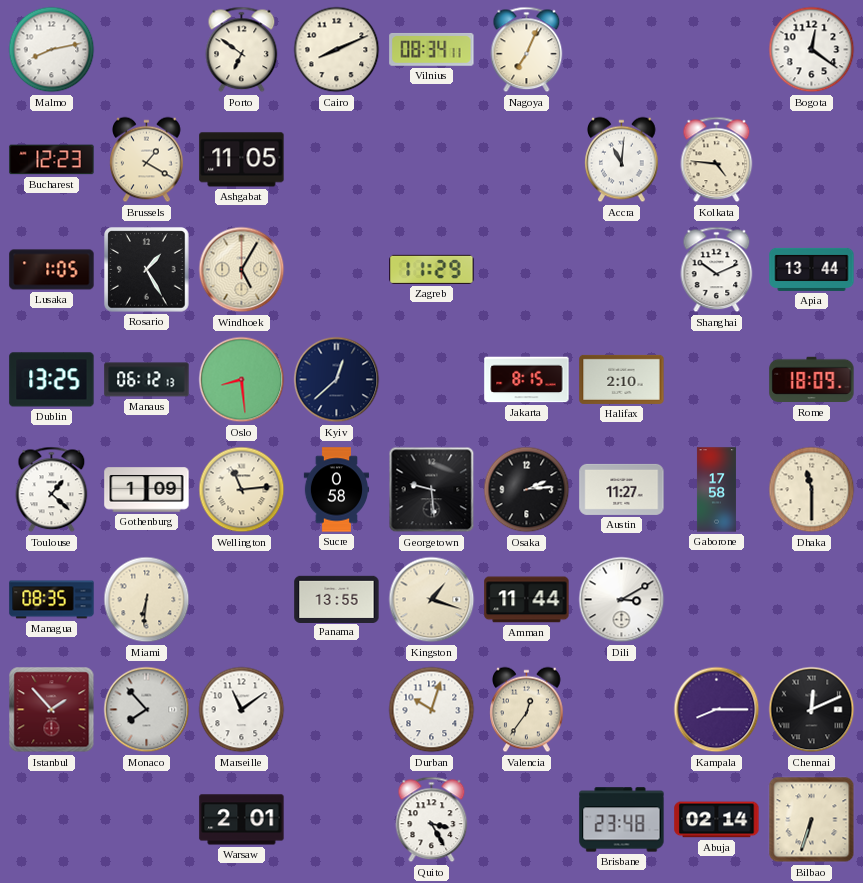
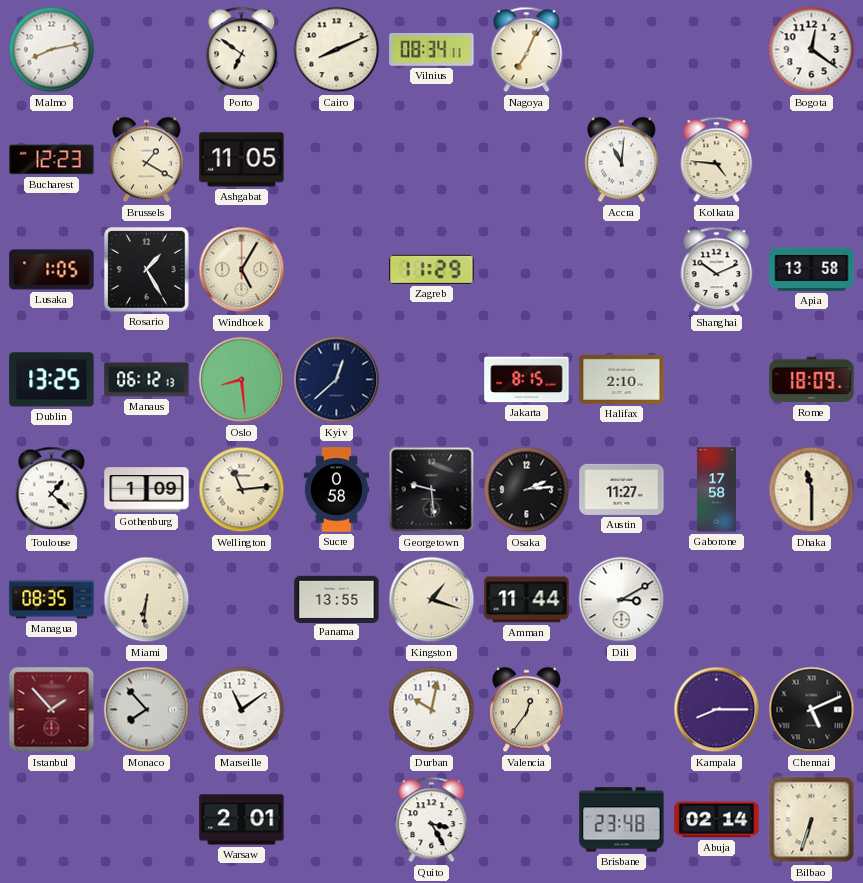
Apia: 13:44 -> 13:58
Durban: 10:03 -> 10:02
Chennai: 12:11 -> 5:11
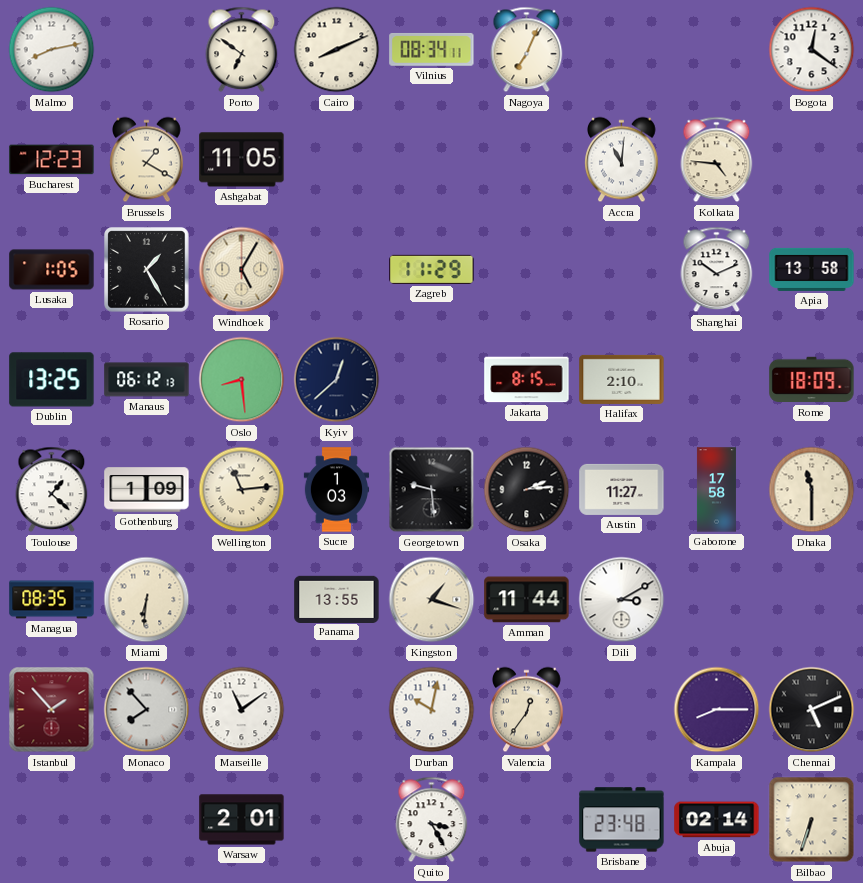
Sucre: 0:58 -> 1:03
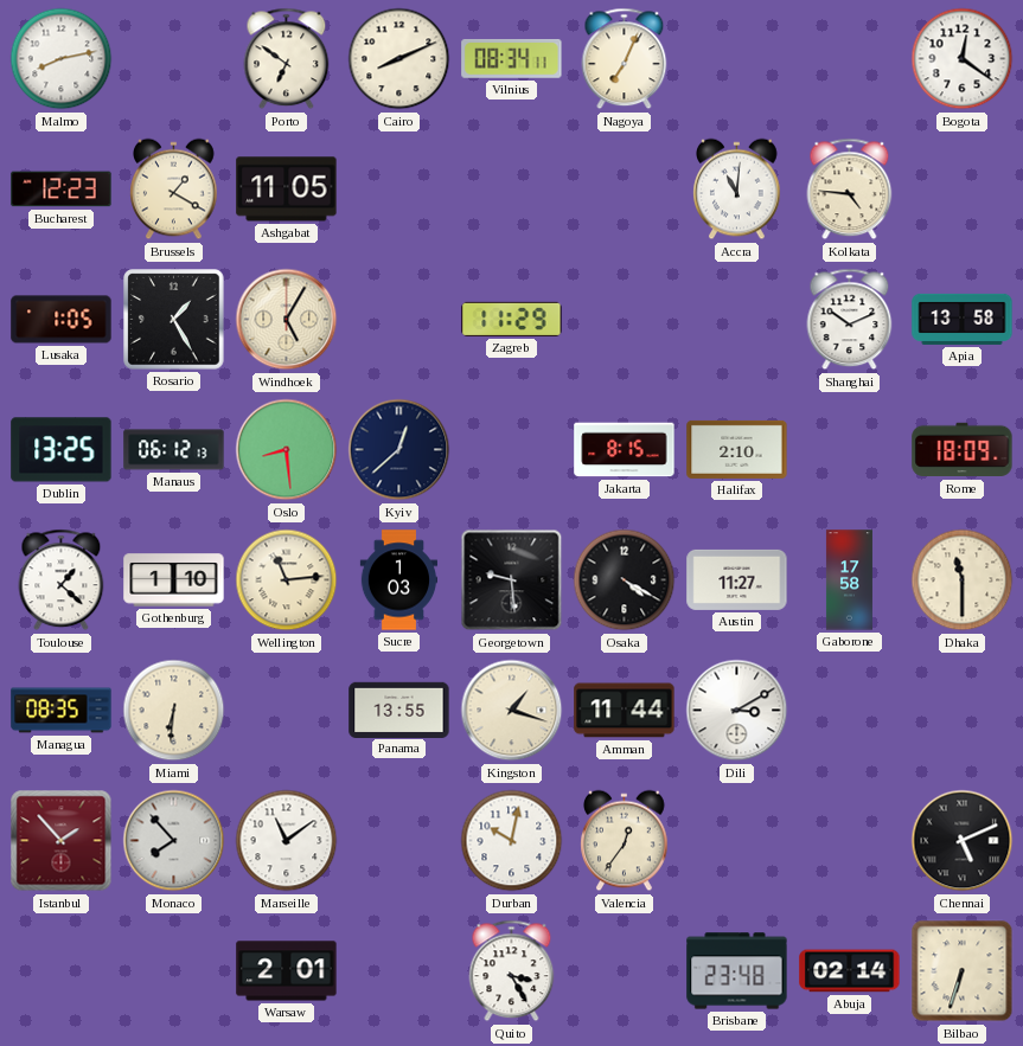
Gothenburg: 1:09 -> 1:10
Osaka: 2:14 -> 4:20
Kampala: 8:15 -> none
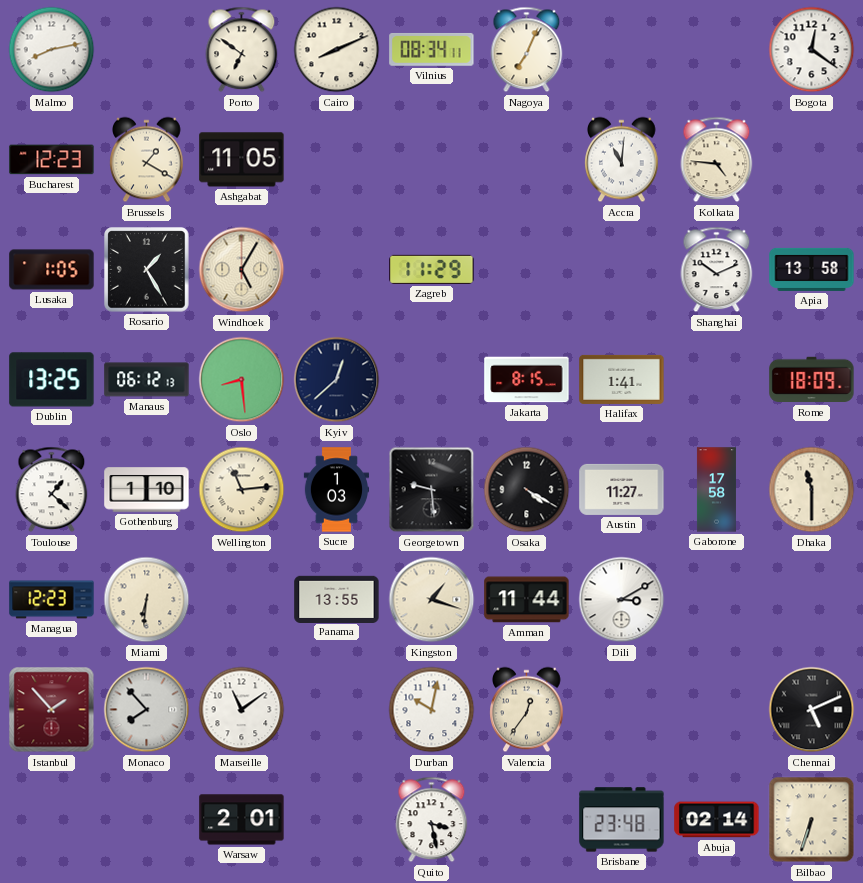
Halifax: 2:10 -> 1:41
Managua: 08:35 -> 12:23
Quito: 3:25 -> 3:28
